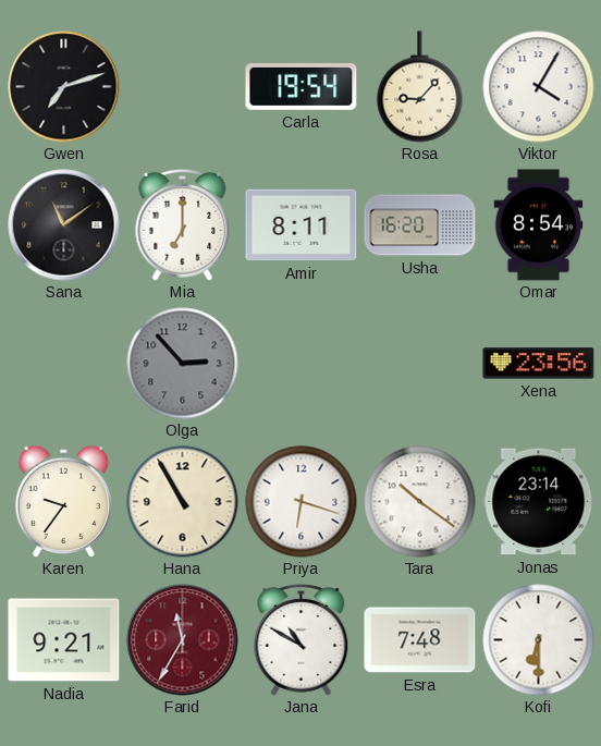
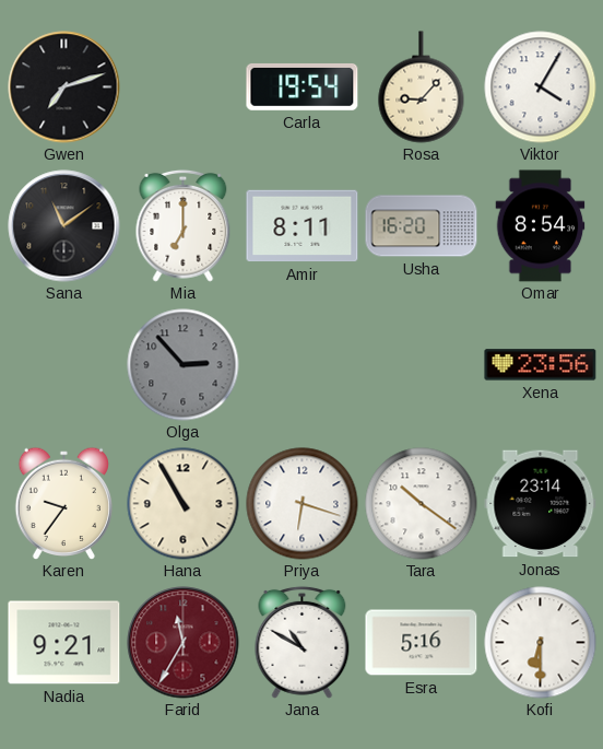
Esra: 7:48 -> 5:16
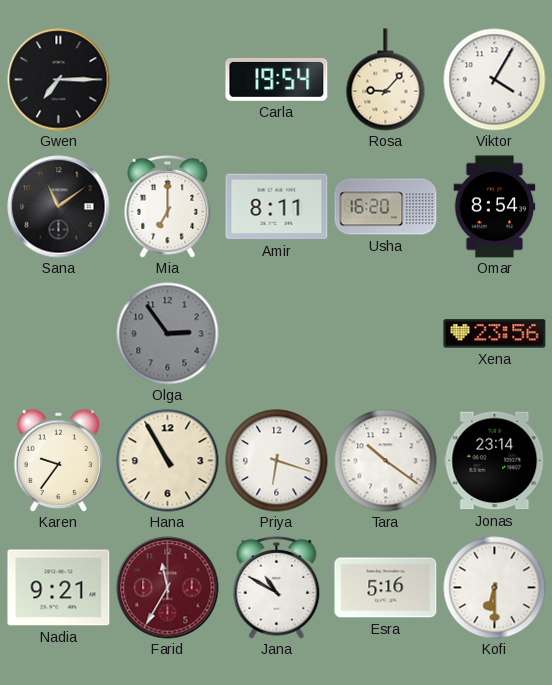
Gwen: 7:12 -> 7:15
Olga: 2:53 -> 2:54
